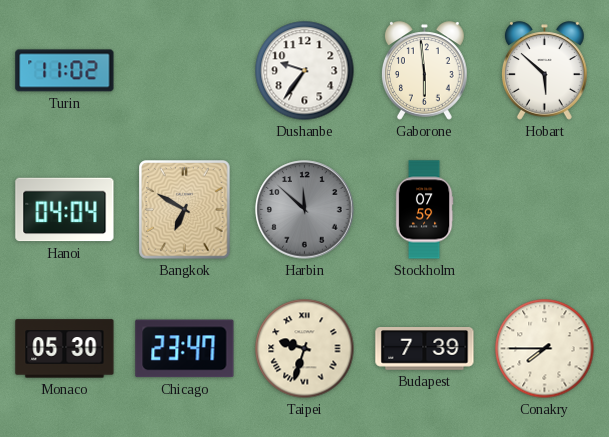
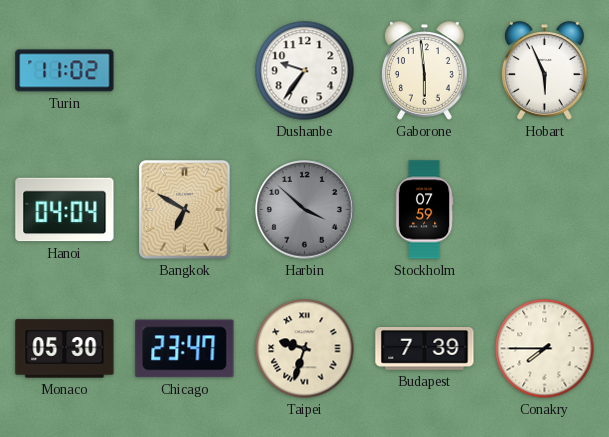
Hobart: 5:52 -> 5:56
Harbin: 11:52 -> 3:52
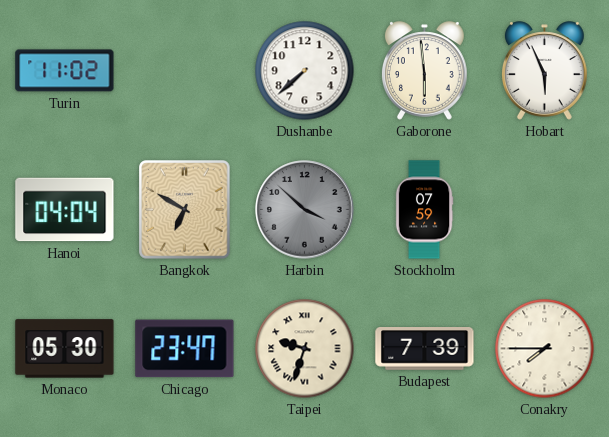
Dushanbe: 9:36 -> 7:38
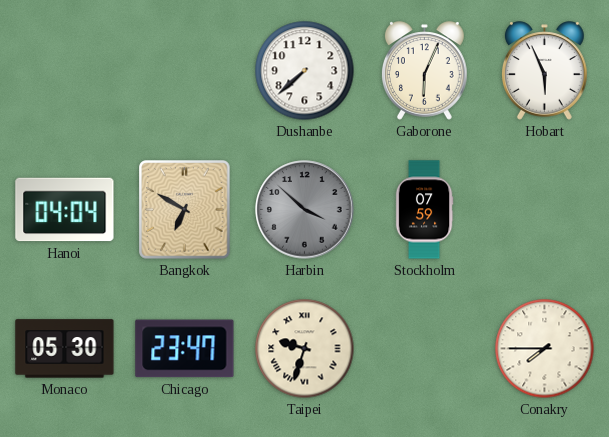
Turin: 11:02 -> none
Gaborone: 5:59 -> 6:04
Budapest: 7:39 -> none
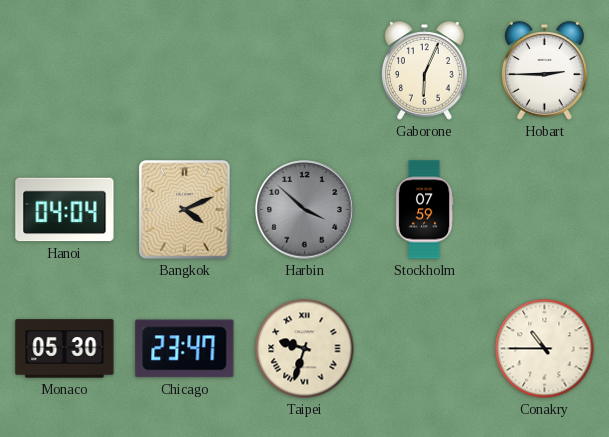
Dushanbe: 7:38 -> none
Hobart: 5:56 -> 2:45
Bangkok: 6:50 -> 4:11
Conakry: 7:45 -> 10:45
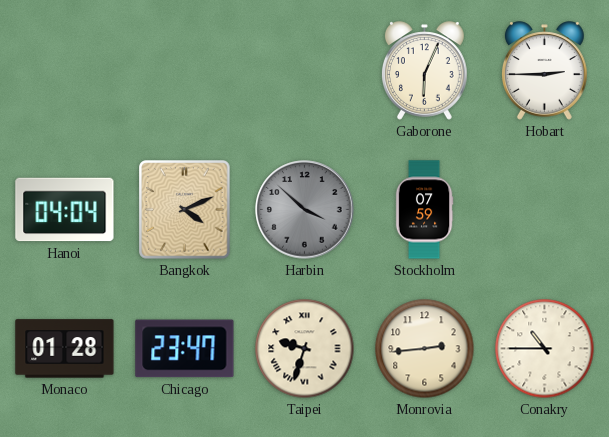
Monaco: 05:30 -> 01:28
Monrovia: none -> 2:44
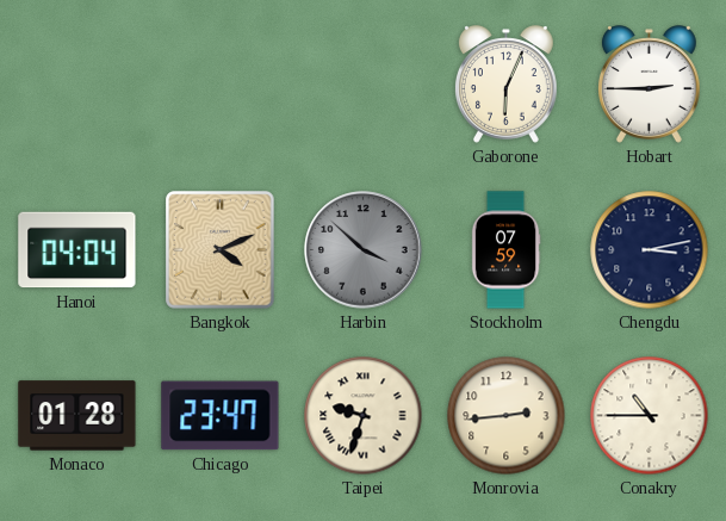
Chengdu: none -> 3:13
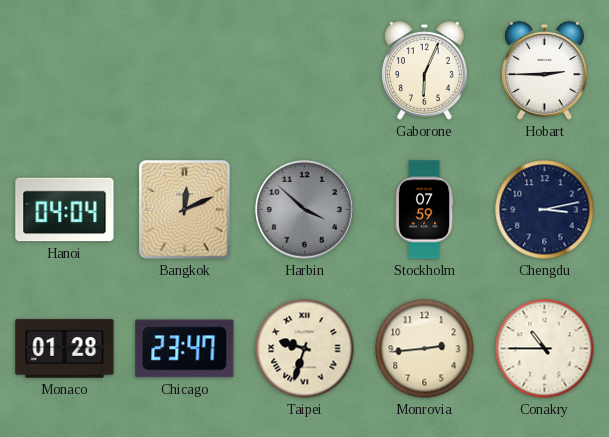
Bangkok: 4:11 -> 12:11
